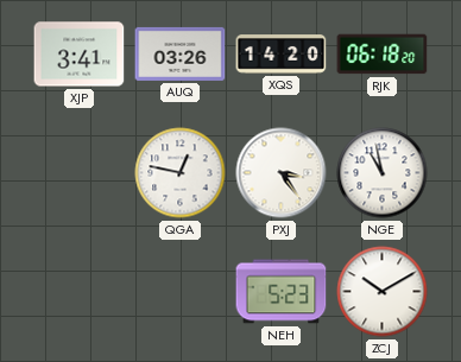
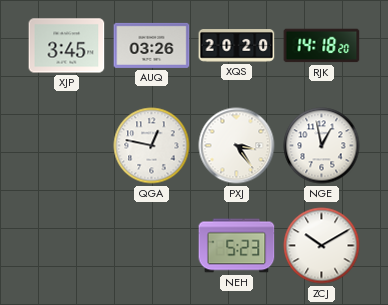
XJP: 3:41 -> 3:45
XQS: 14:20 -> 20:20
RJK: 06:18 -> 14:18
NGE: 10:58 -> 12:58
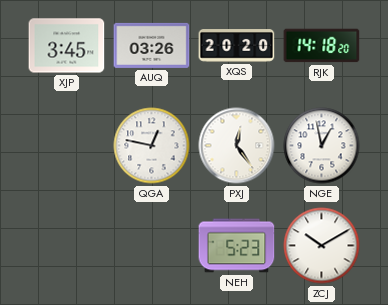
PXJ: 3:24 -> 12:24
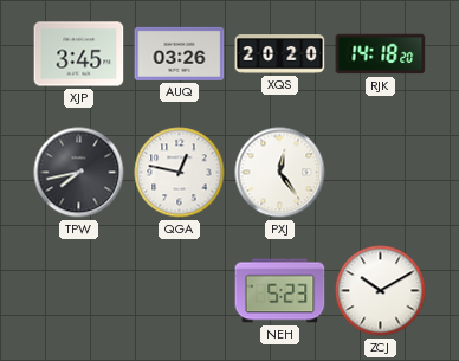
TPW: none -> 7:43
NGE: 12:58 -> none
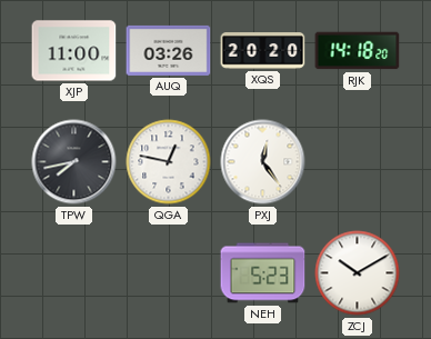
XJP: 3:45 -> 11:00
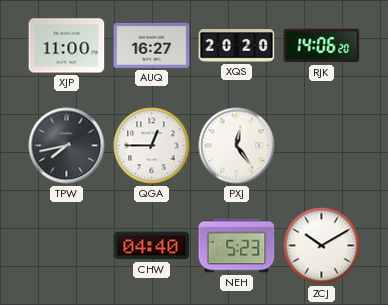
AUQ: 03:26 -> 16:27
RJK: 14:18 -> 14:06
QGA: 12:47 -> 12:45
CHW: none -> 04:40
